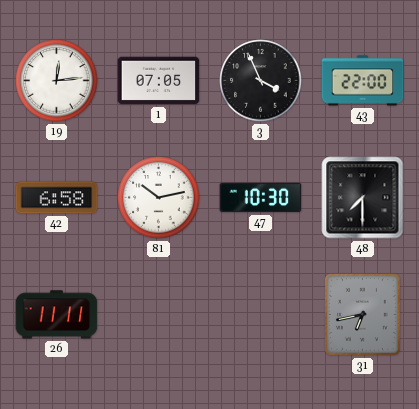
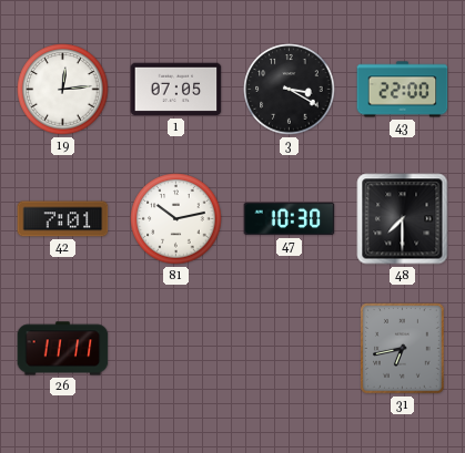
3: 3:56 -> 3:20
42: 6:58 -> 7:01
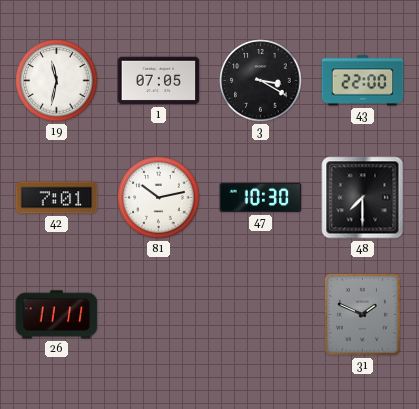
19: 12:14 -> 11:32
31: 6:43 -> 1:49
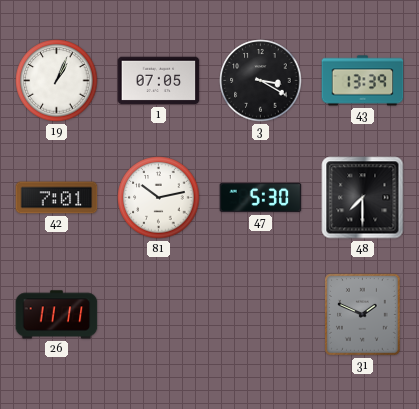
19: 11:32 -> 1:04
43: 22:00 -> 13:39
47: 10:30 -> 5:30
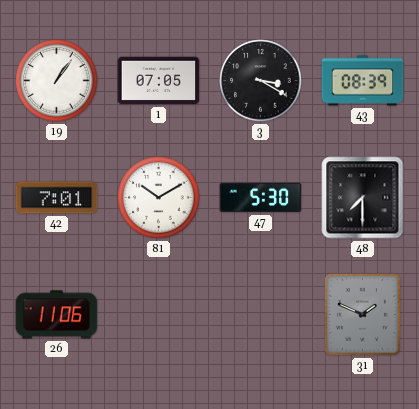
19: 1:04 -> 1:06
43: 13:39 -> 08:39
81: 10:13 -> 10:10
26: 11:11 -> 11:06
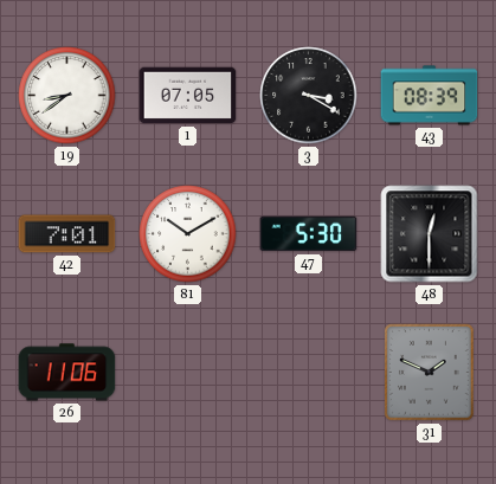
19: 1:06 -> 8:39
48: 7:30 -> 12:30
